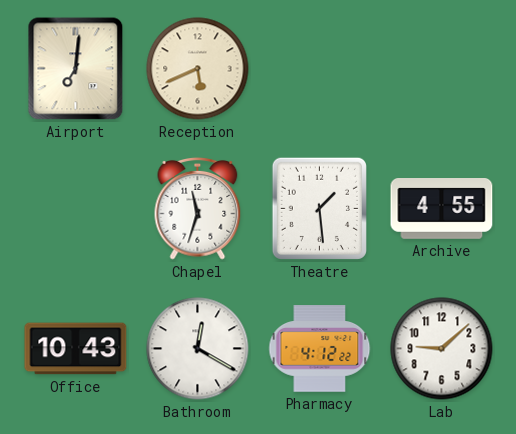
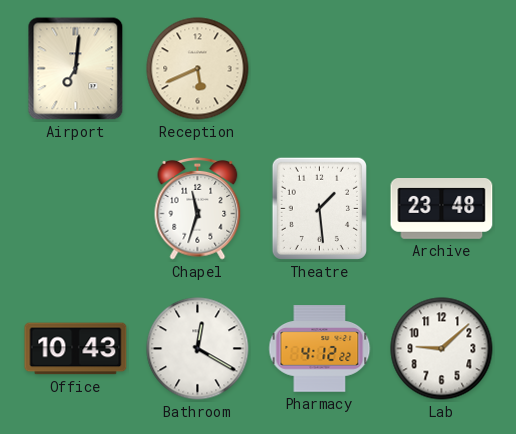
Archive: 4:55 -> 23:48
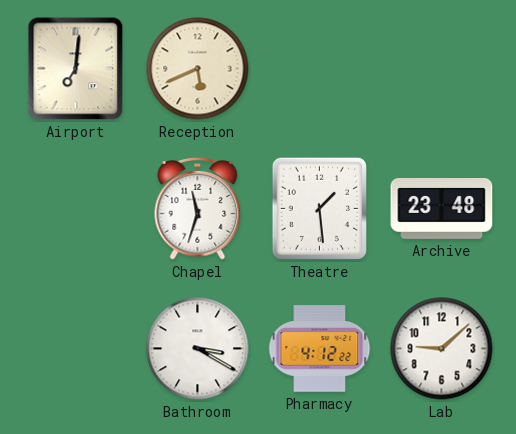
Office: 10:43 -> none
Bathroom: 12:20 -> 3:20
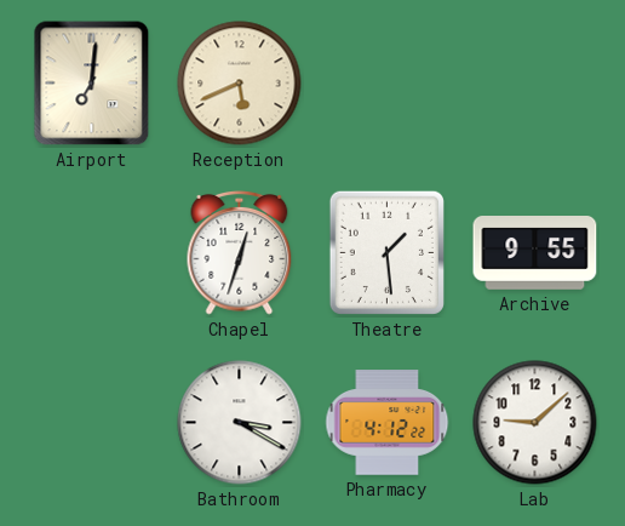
Chapel: 11:33 -> 12:33
Archive: 23:48 -> 9:55
